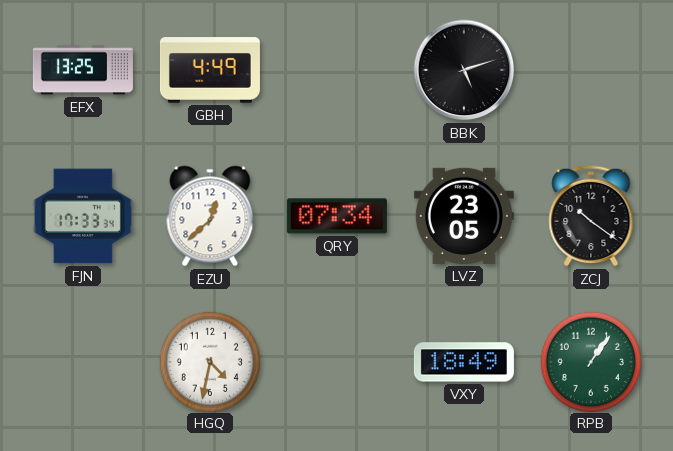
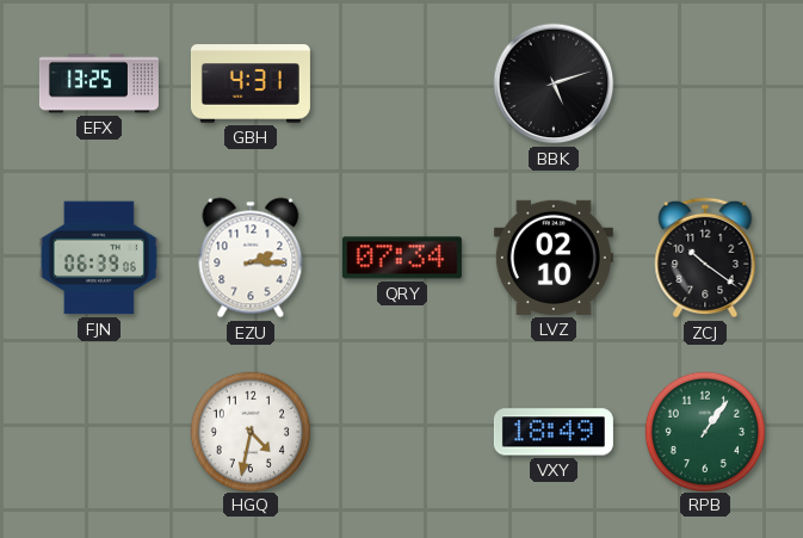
GBH: 4:49 -> 4:31
FJN: 17:33 -> 06:39
EZU: 12:38 -> 2:15
LVZ: 23:05 -> 02:10
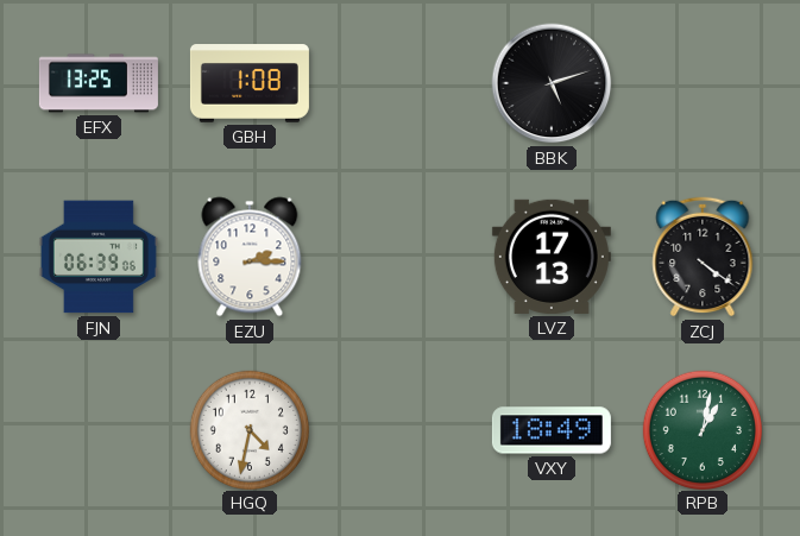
GBH: 4:31 -> 1:08
QRY: 07:34 -> none
LVZ: 02:10 -> 17:13
ZCJ: 10:21 -> 4:21
RPB: 1:06 -> 1:02
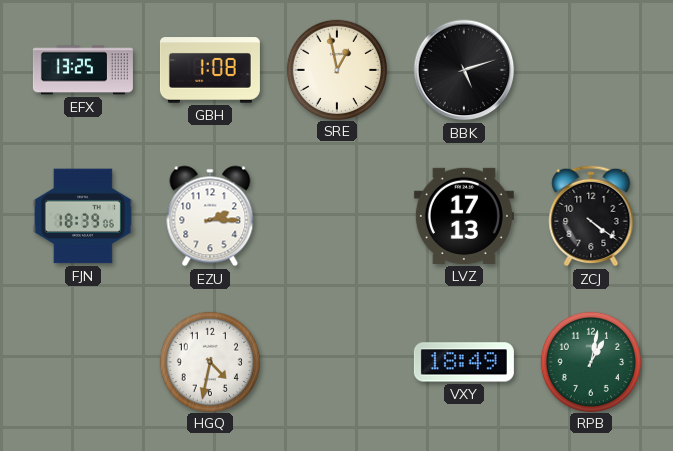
SRE: none -> 12:58
FJN: 06:39 -> 18:39
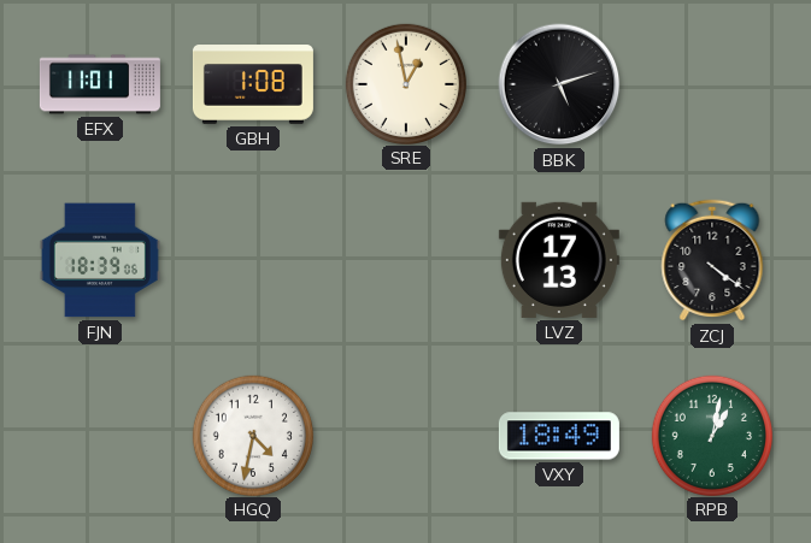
EFX: 13:25 -> 11:01
EZU: 2:15 -> none
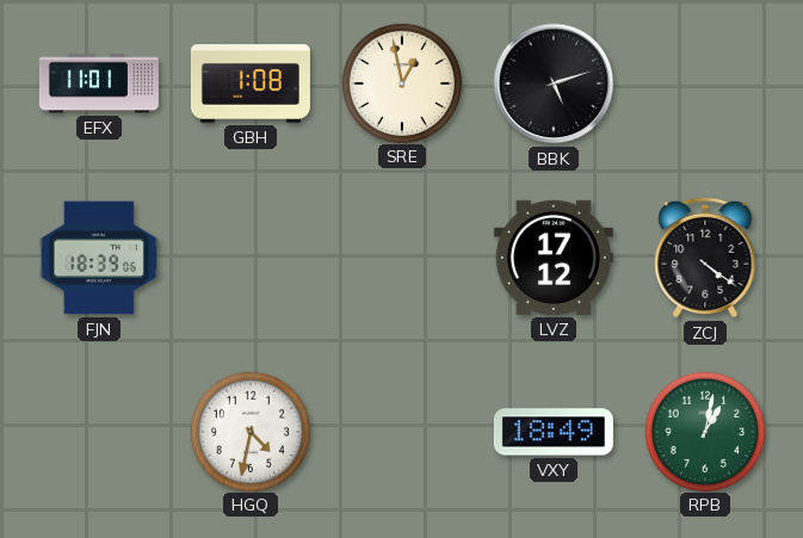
LVZ: 17:13 -> 17:12
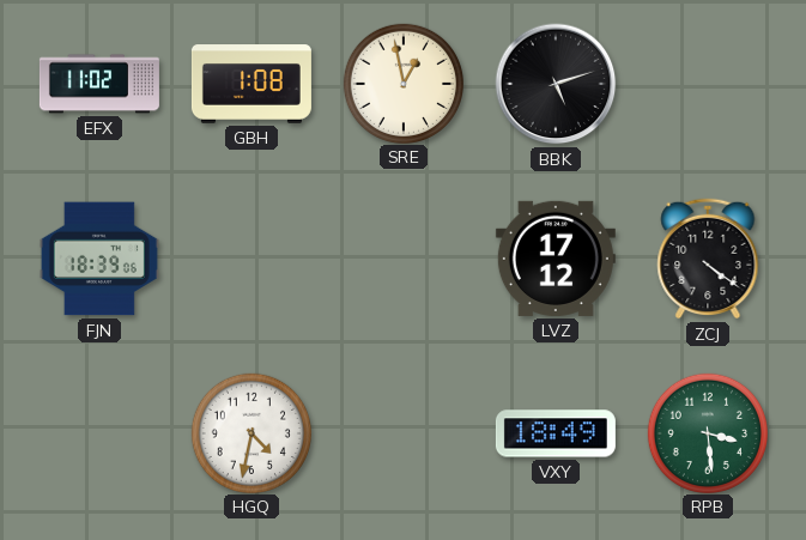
EFX: 11:01 -> 11:02
RPB: 1:02 -> 3:29
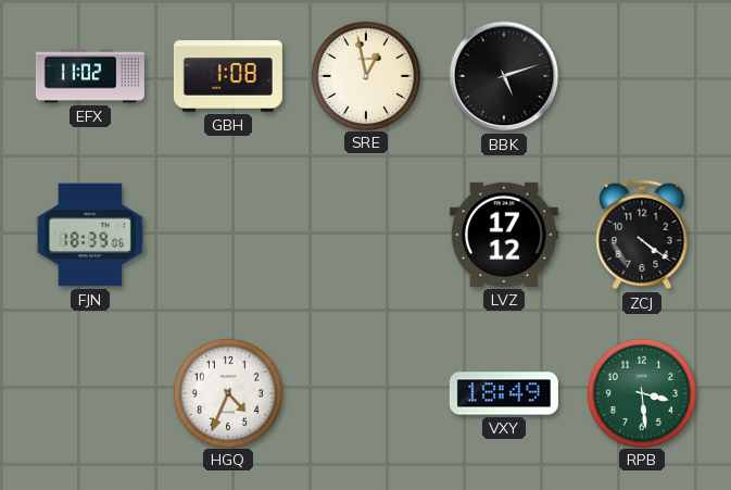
HGQ: 4:32 -> 4:34
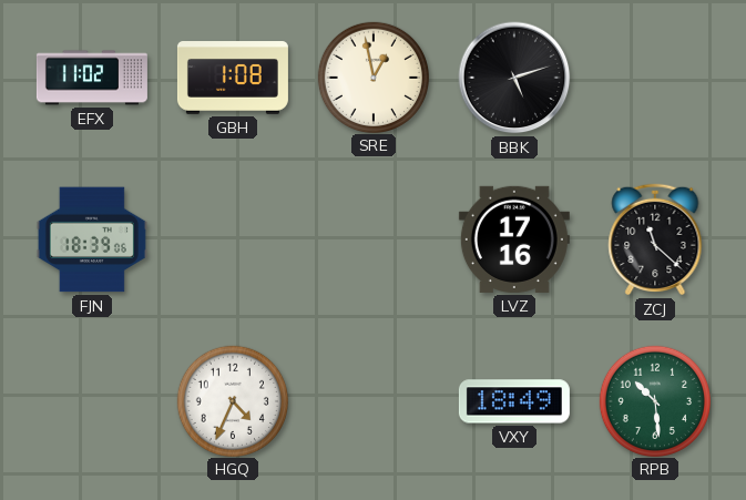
LVZ: 17:12 -> 17:16
ZCJ: 4:21 -> 11:22
RPB: 3:29 -> 10:29
